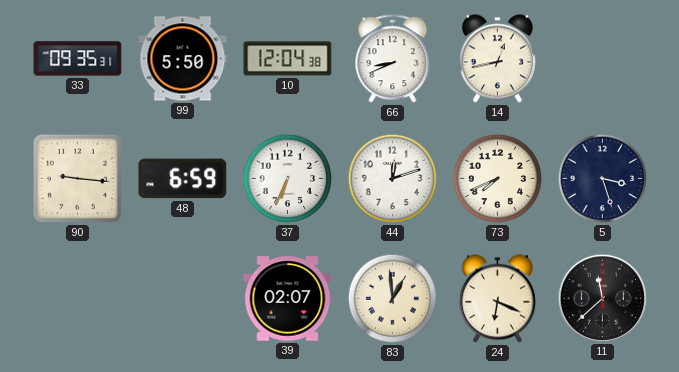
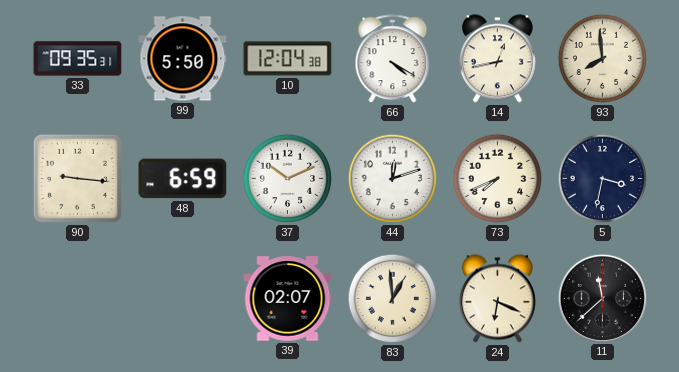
66: 8:41 -> 4:20
93: none -> 7:59
37: 6:34 -> 10:11
5: 3:27 -> 3:32
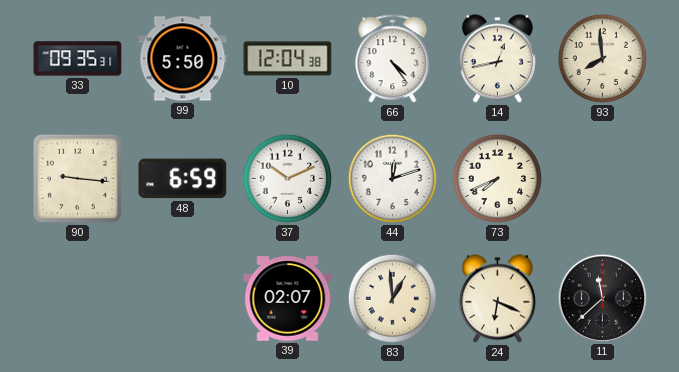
66: 4:20 -> 4:24
5: 3:32 -> none
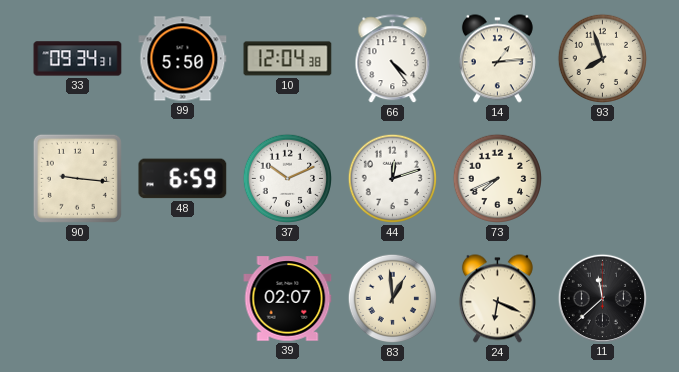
33: 09:35 -> 09:34
14: 12:43 -> 1:14
93: 7:59 -> 7:57
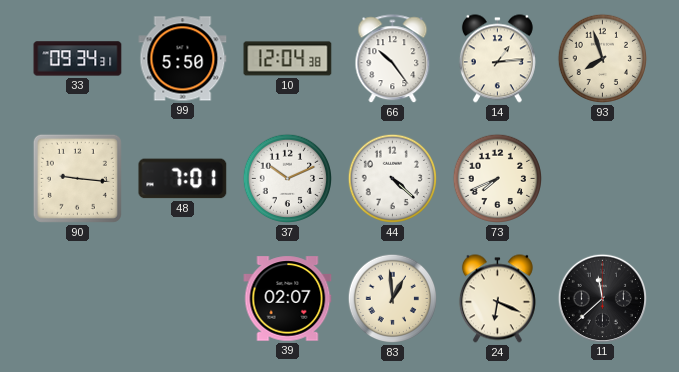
66: 4:24 -> 10:24
48: 6:59 -> 7:01
44: 12:12 -> 4:22
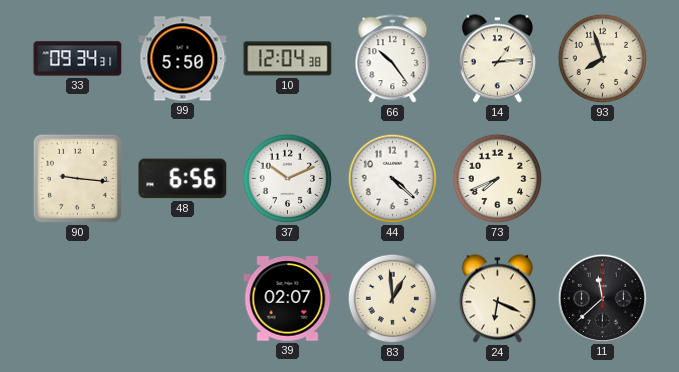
48: 7:01 -> 6:56
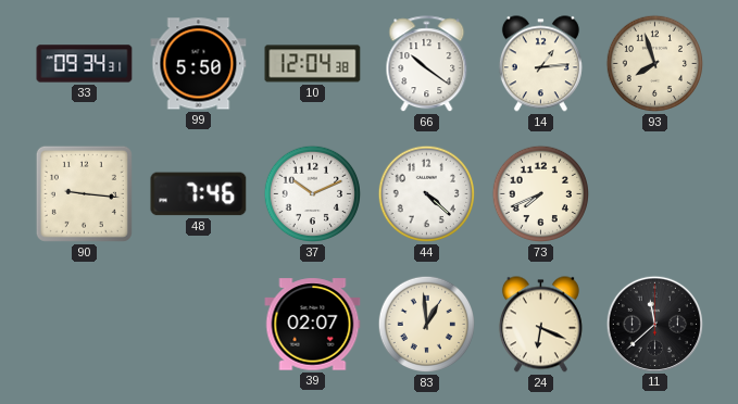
66: 10:24 -> 10:21
48: 6:56 -> 7:46
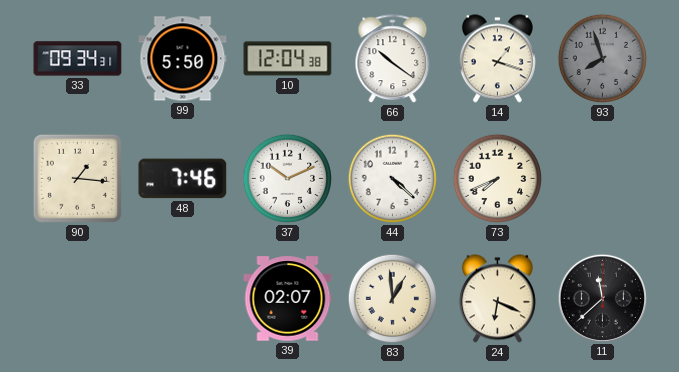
14: 1:14 -> 1:18
93 dial: cream -> grey
90: 9:16 -> 1:16
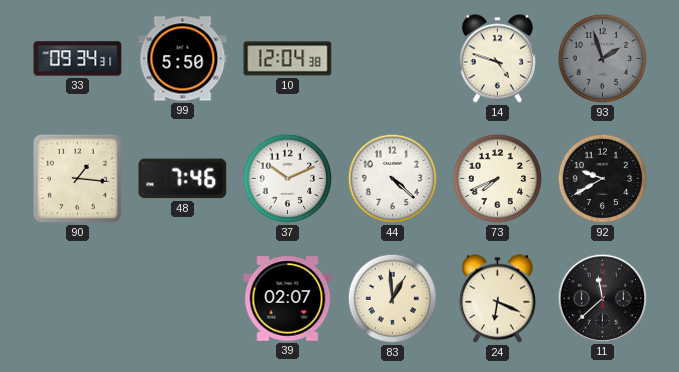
66: 10:21 -> none
14: 1:18 -> 4:48
93: 7:57 -> 1:57
92: none -> 9:40
